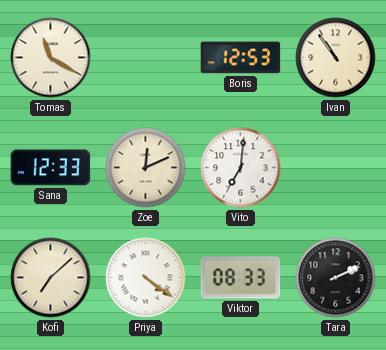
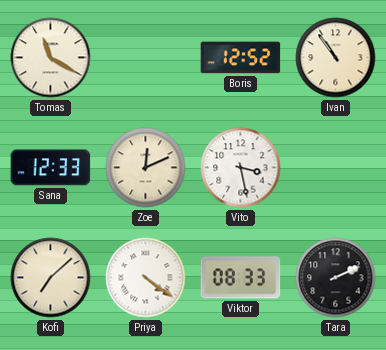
Boris: 12:53 -> 12:52
Vito: 7:01 -> 3:28
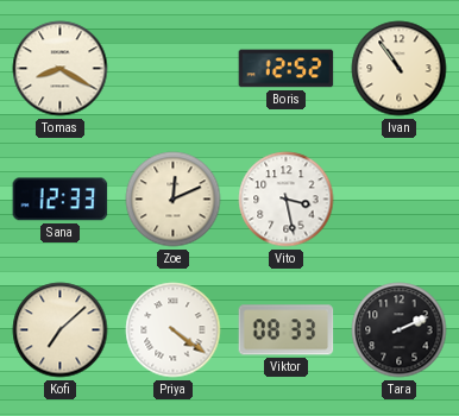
Tomas: 11:20 -> 8:20
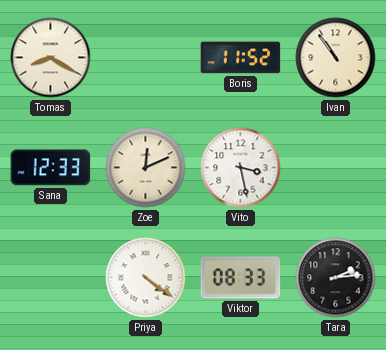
Boris: 12:52 -> 11:52
Kofi: 7:08 -> none
Tara: 2:11 -> 2:14
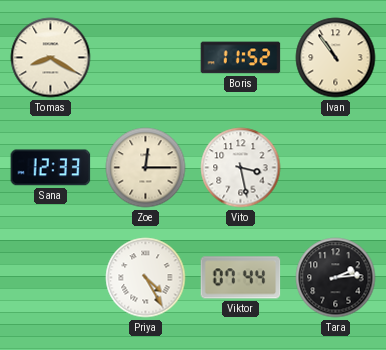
Zoe: 12:11 -> 12:15
Priya: 4:21 -> 4:25
Viktor: 08:33 -> 07:44
